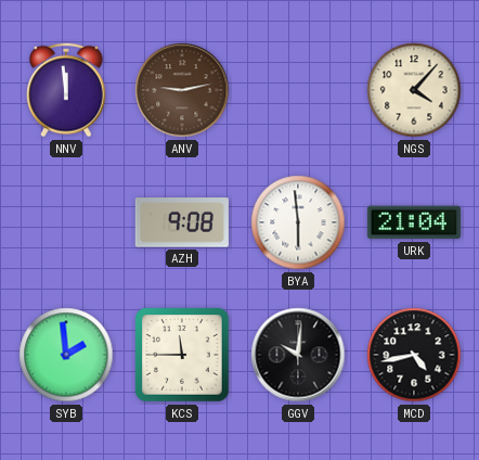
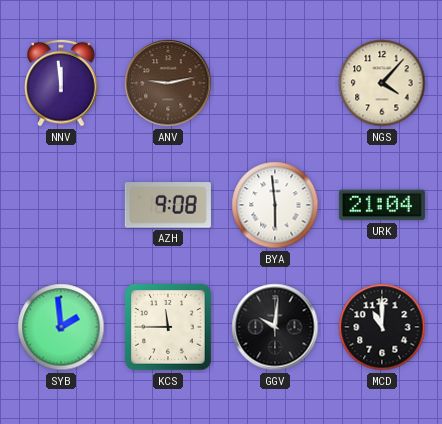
MCD: 4:43 -> 11:00
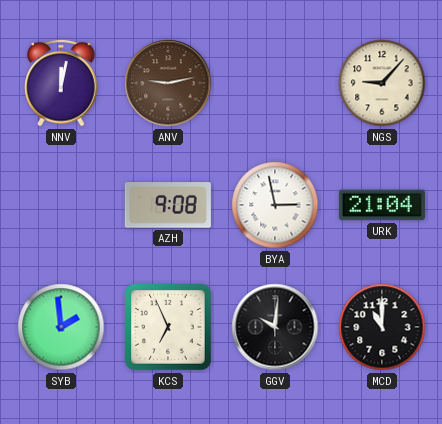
NNV: 11:59 -> 12:02
NGS: 4:07 -> 9:07
BYA: 5:59 -> 2:58
KCS: 11:45 -> 6:56
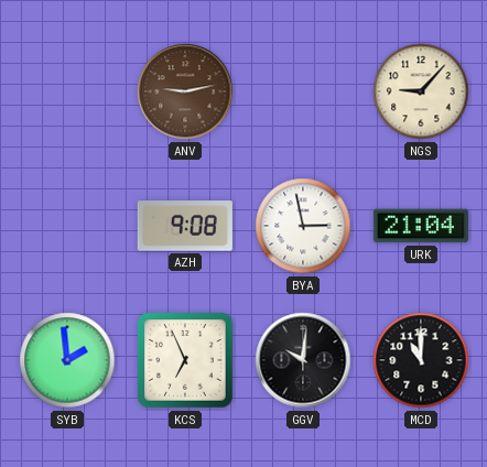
NNV: 12:02 -> none
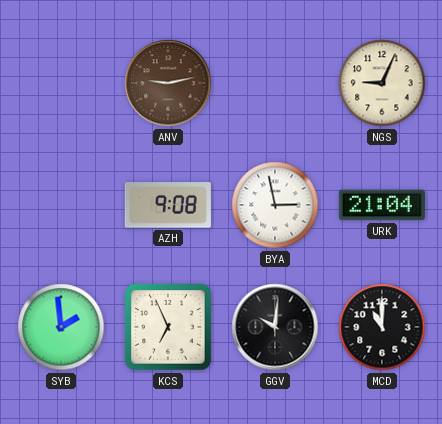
NGS: 9:07 -> 9:04
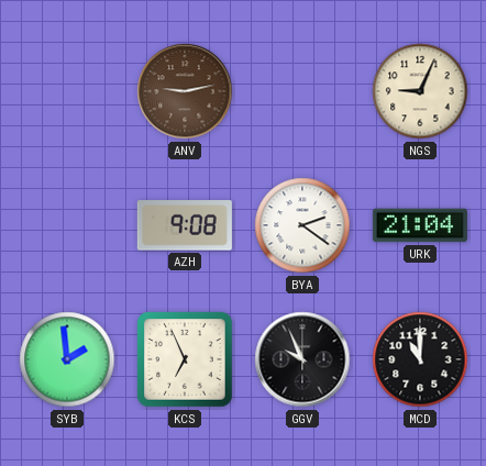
BYA: 2:58 -> 2:21
GGV: 10:01 -> 9:56
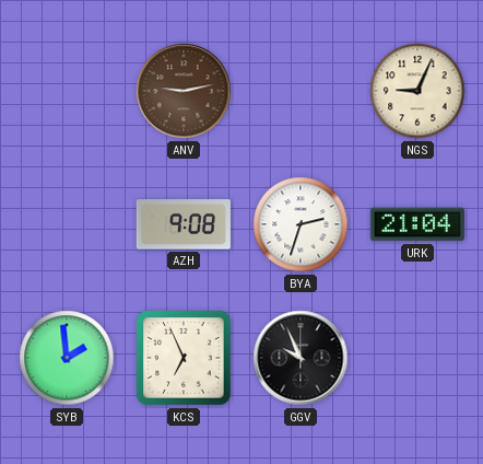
BYA: 2:21 -> 2:33
MCD: 11:00 -> none
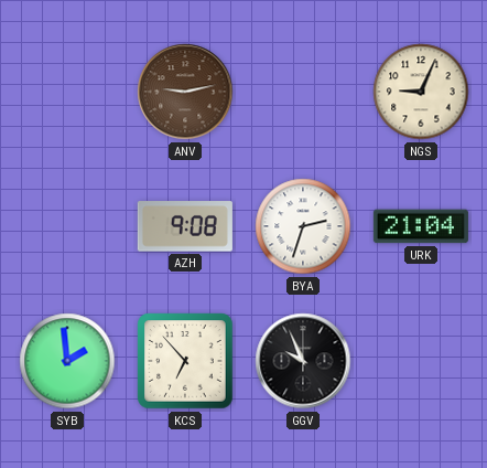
KCS: 6:56 -> 6:53
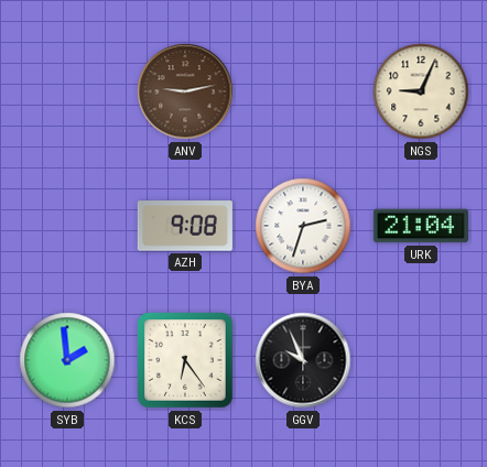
KCS: 6:53 -> 6:24
